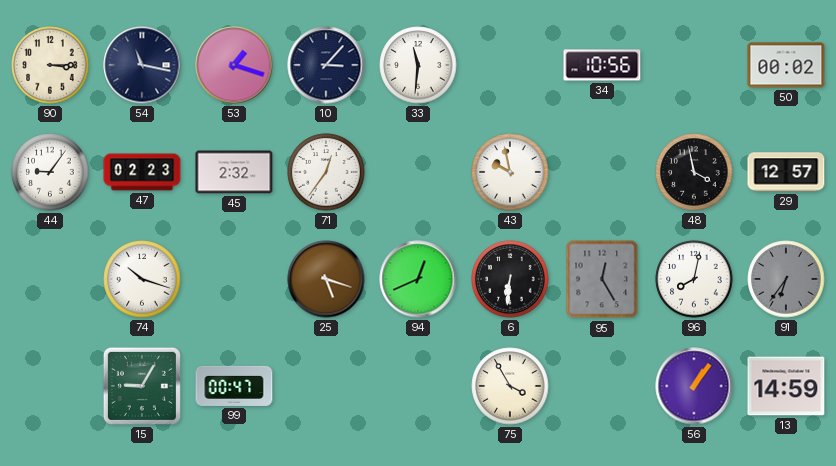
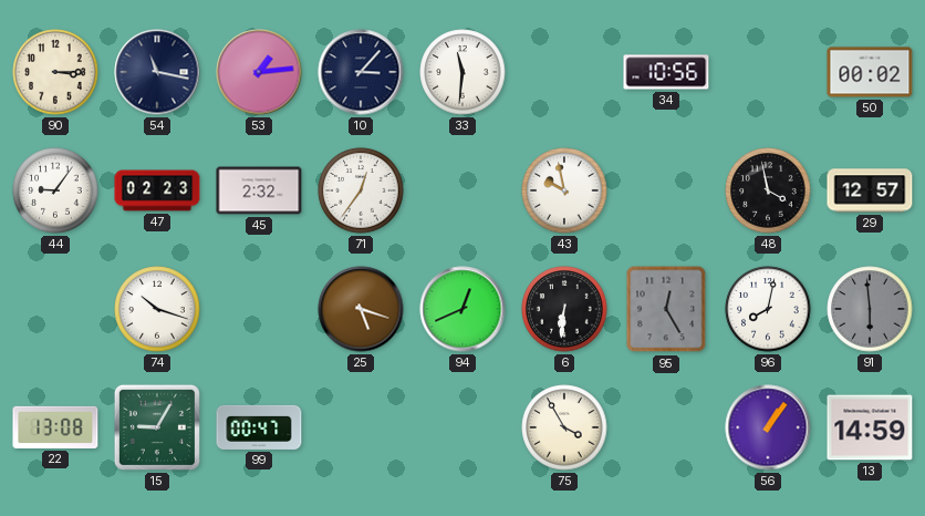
53: 1:18 -> 1:14
91: 6:36 -> 5:59
22: none -> 13:08
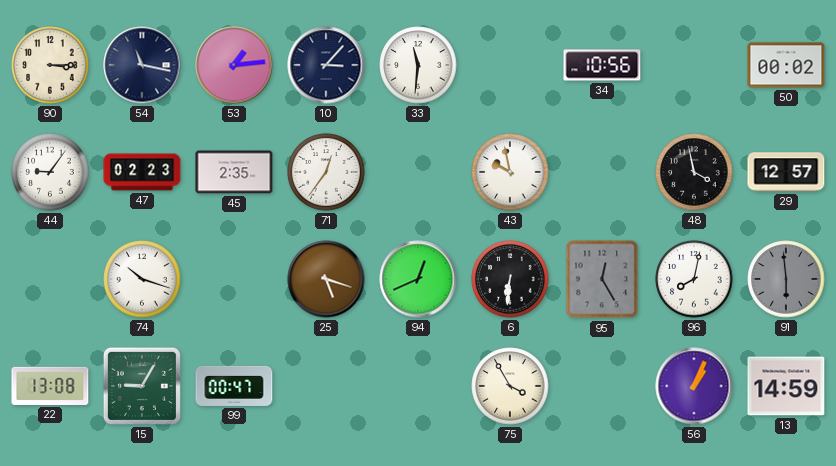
45: 2:32 -> 2:35
56: 1:06 -> 1:04
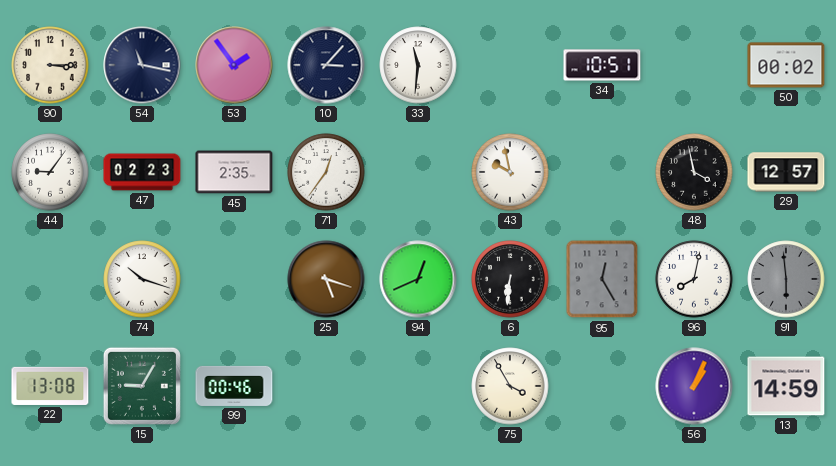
53: 1:14 -> 1:54
34: 10:56 -> 10:51
99: 00:47 -> 00:46
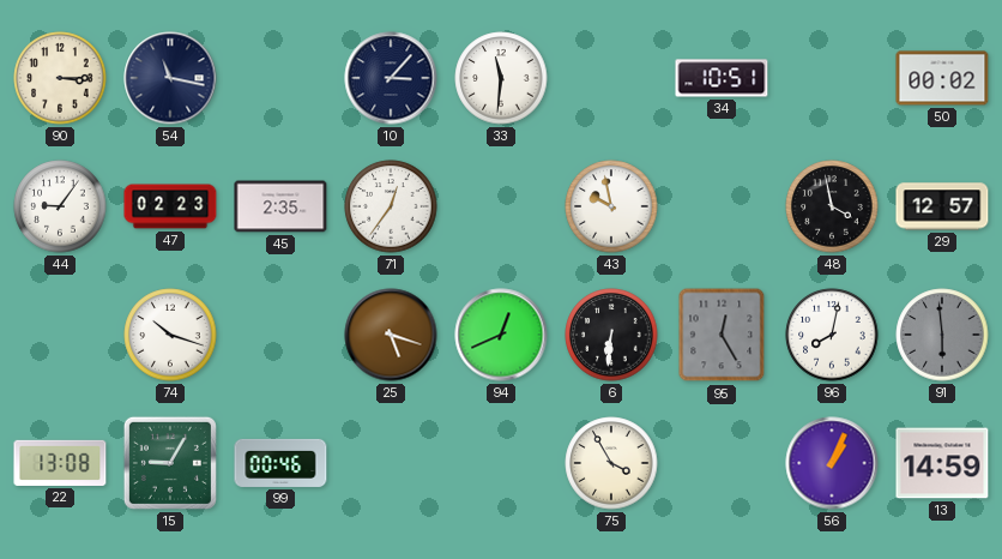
53: 1:54 -> none
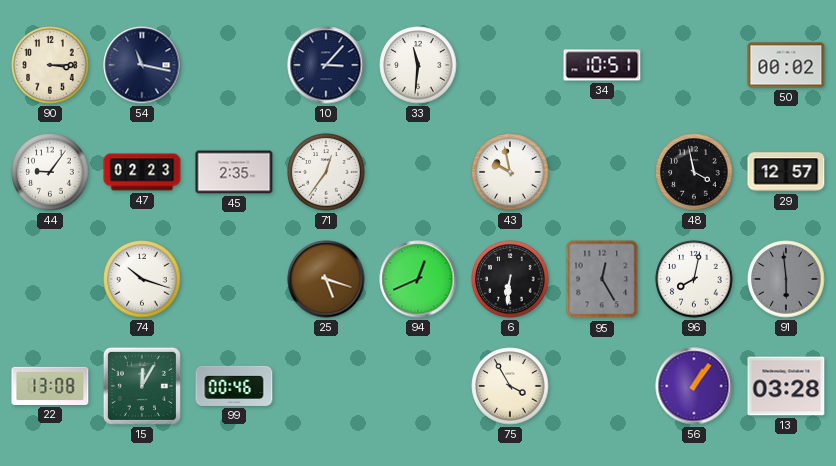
15: 9:05 -> 12:05
56: 1:04 -> 1:06
13: 14:59 -> 03:28
